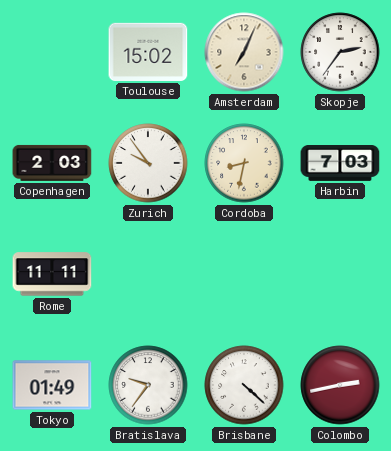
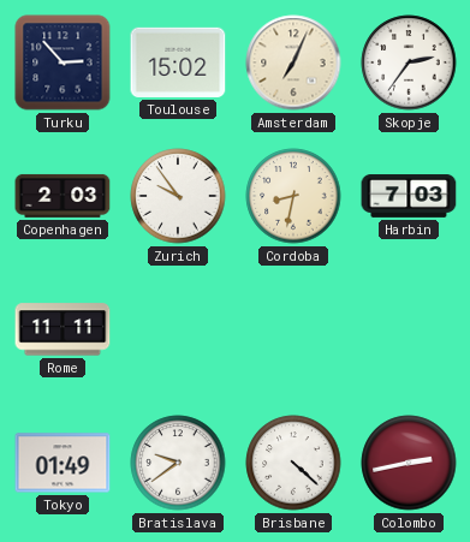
Turku: none -> 2:53
Bratislava: 9:36 -> 9:39
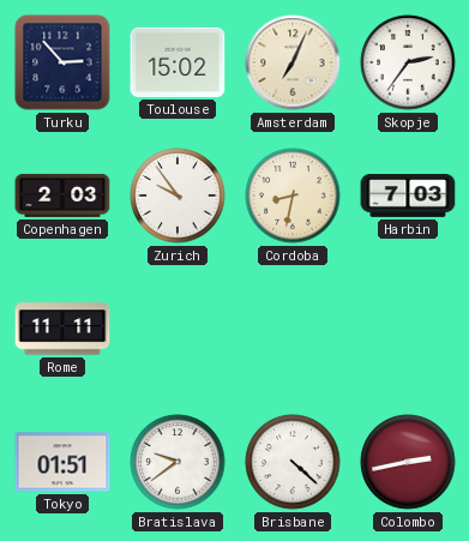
Tokyo: 01:49 -> 01:51
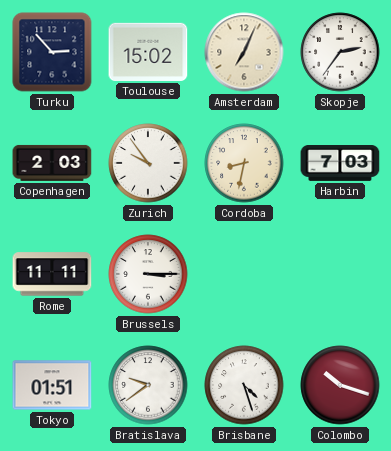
Brussels: none -> 3:15
Brisbane: 4:22 -> 4:27
Colombo: 2:43 -> 10:18
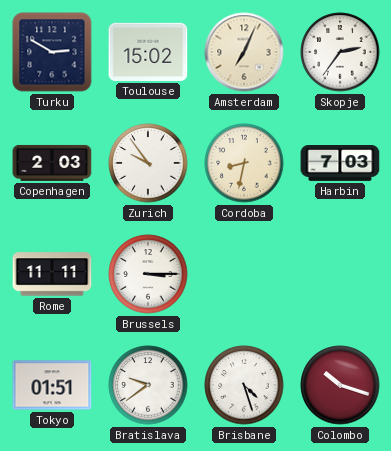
Turku: 2:53 -> 2:50
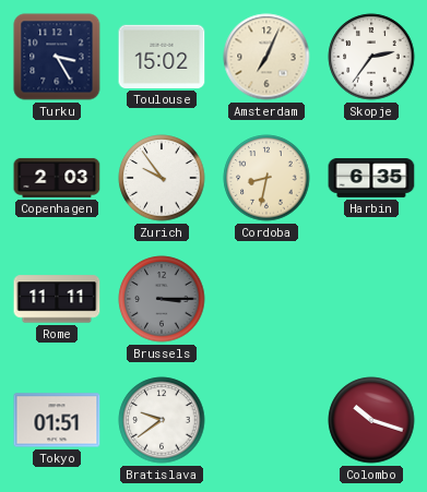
Turku: 2:50 -> 3:25
Harbin: 7:03 -> 6:35
Brussels dial: white -> grey
Brisbane: 4:27 -> none
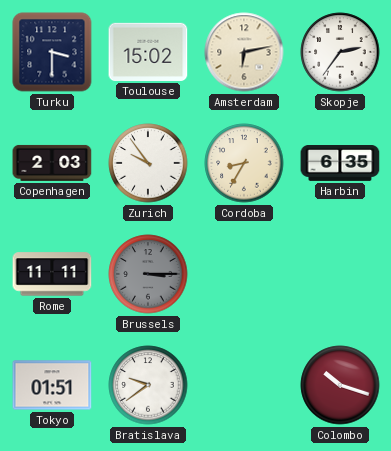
Turku: 3:25 -> 3:30
Amsterdam: 7:04 -> 6:13
Cordoba: 8:32 -> 8:35
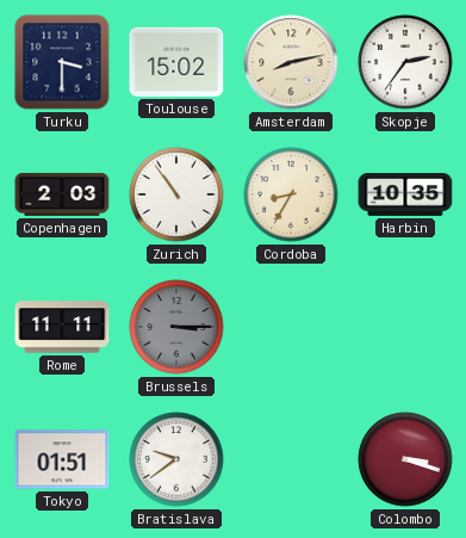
Amsterdam: 6:13 -> 8:13
Zurich: 9:54 -> 10:54
Harbin: 6:35 -> 10:35
Colombo: 10:18 -> 3:18
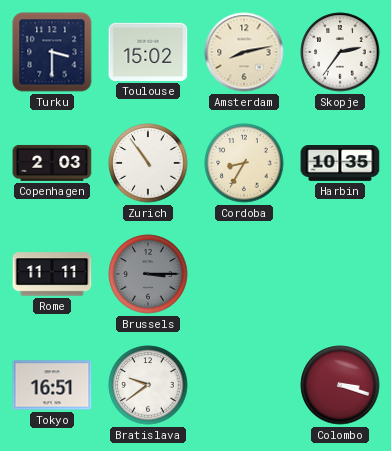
Tokyo: 01:51 -> 16:51
